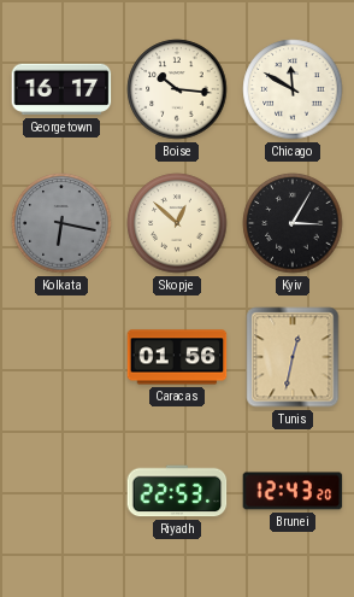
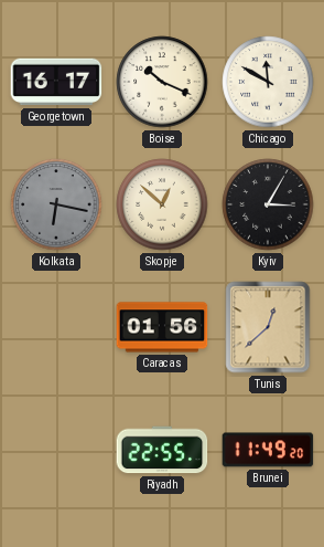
Boise: 10:16 -> 10:19
Tunis: 12:32 -> 12:38
Riyadh: 22:53 -> 22:55
Brunei: 12:43 -> 11:49
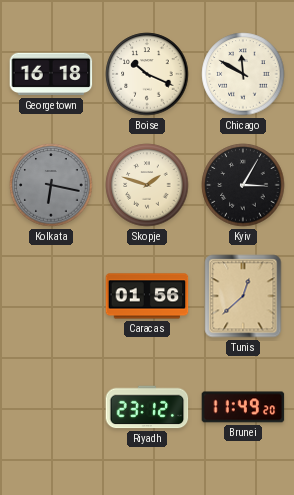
Georgetown: 16:17 -> 16:18
Skopje: 12:52 -> 1:48
Riyadh: 22:55 -> 23:12
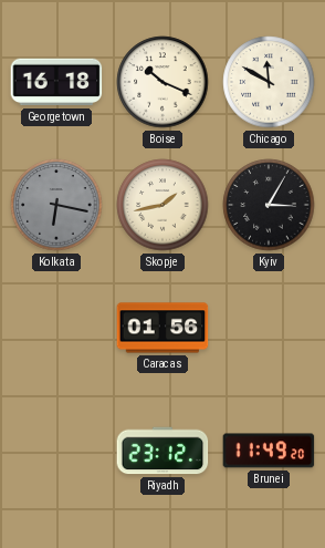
Skopje: 1:48 -> 1:43
Tunis: 12:38 -> none
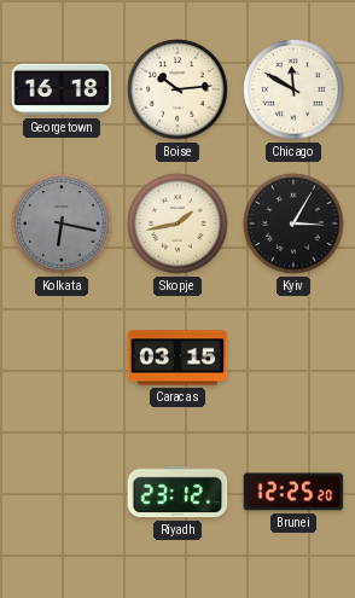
Boise: 10:19 -> 10:14
Caracas: 01:56 -> 03:15
Brunei: 11:49 -> 12:25
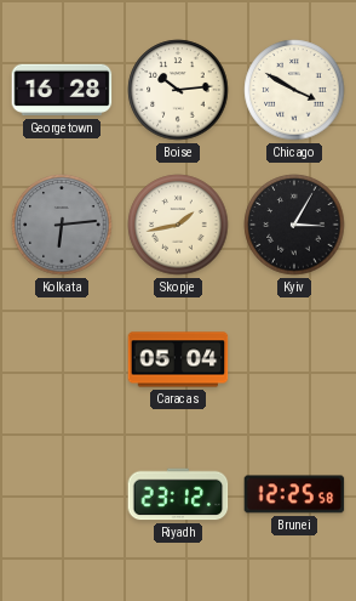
Georgetown: 16:18 -> 16:28
Chicago: 11:50 -> 3:50
Kolkata: 6:17 -> 6:14
Caracas: 03:15 -> 05:04
Brunei: 12:25:20 -> 12:25:58
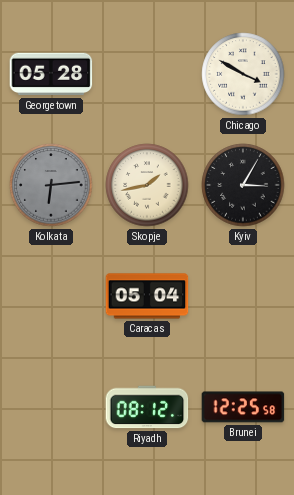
Georgetown: 16:28 -> 05:28
Boise: 10:14 -> none
Riyadh: 23:12 -> 08:12
